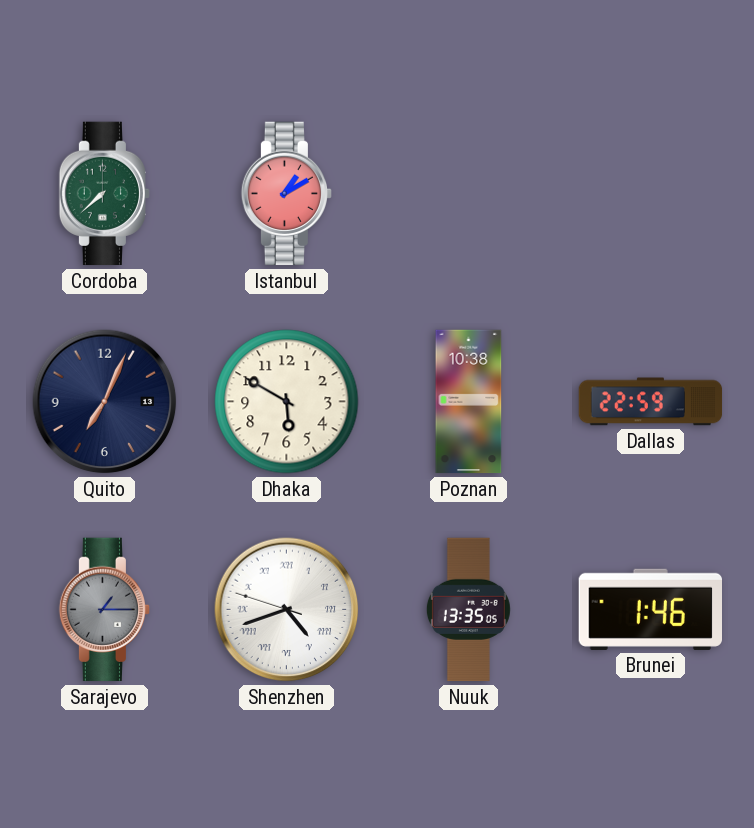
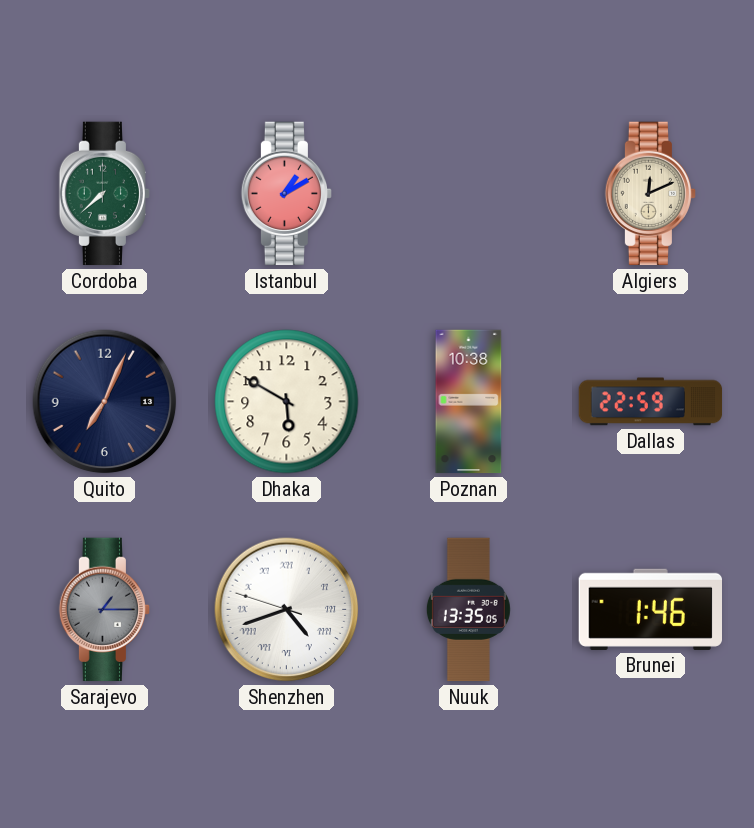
Algiers: none -> 12:11
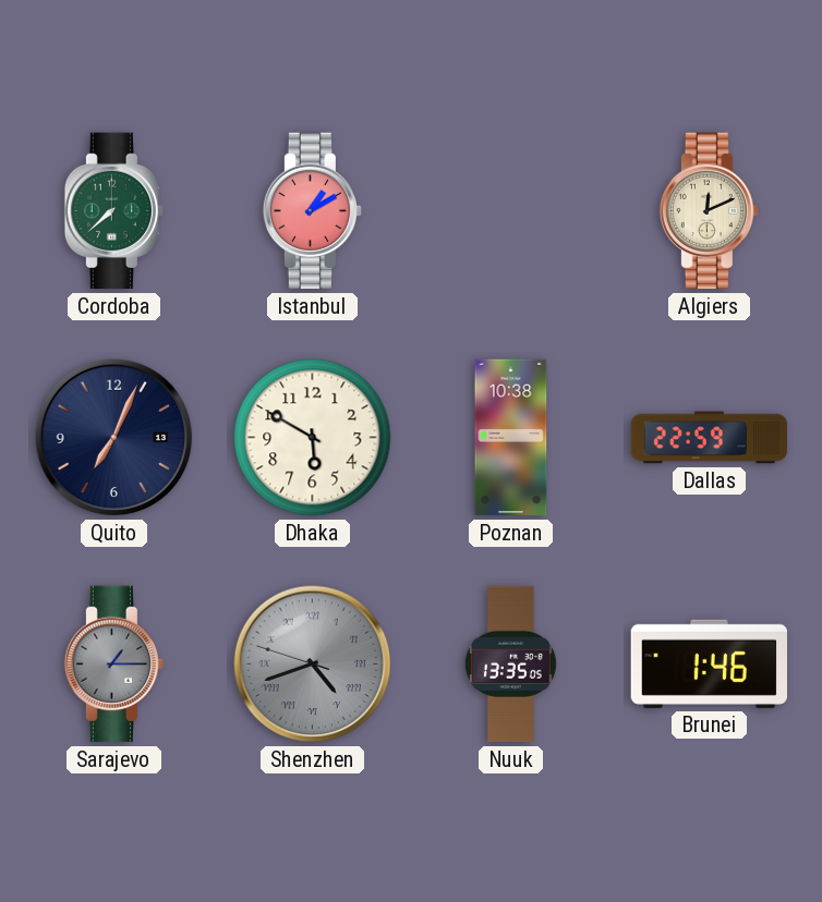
Shenzhen dial: white -> grey
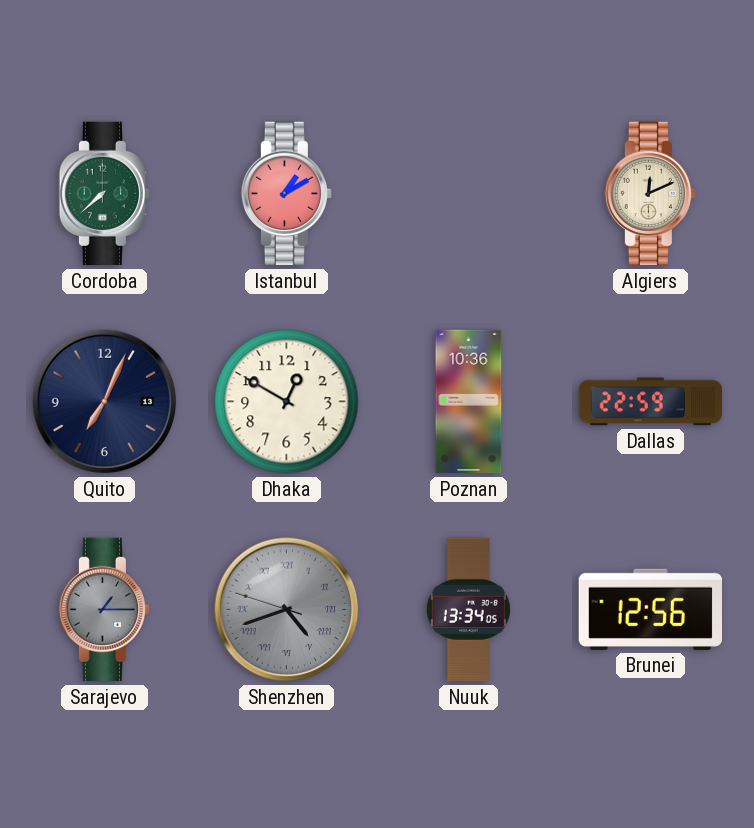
Dhaka: 5:50 -> 12:50
Poznan: 10:38 -> 10:36
Nuuk: 13:35 -> 13:34
Brunei: 1:46 -> 12:56
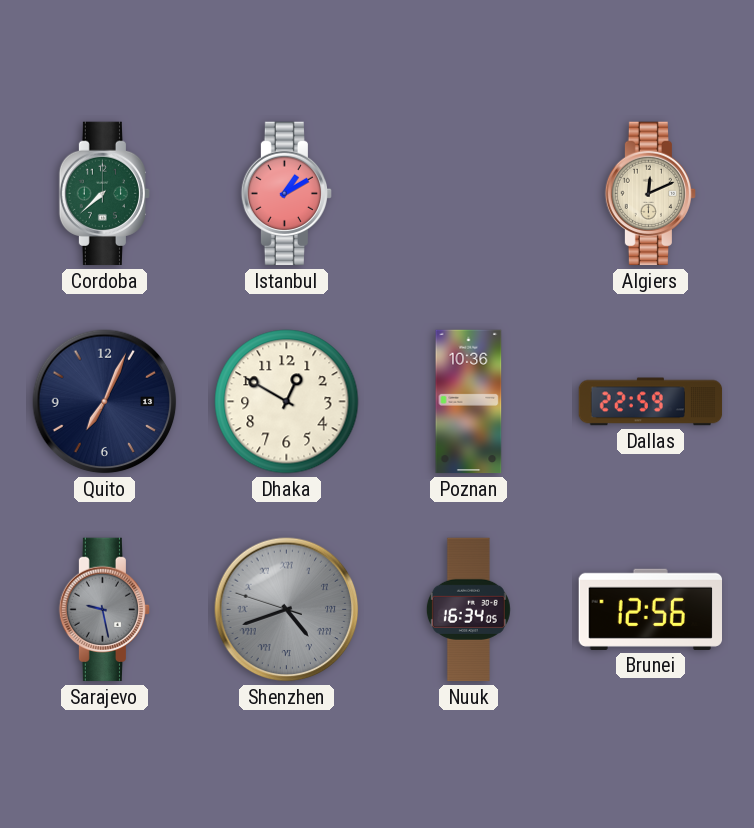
Sarajevo: 1:15 -> 9:28
Nuuk: 13:34 -> 16:34
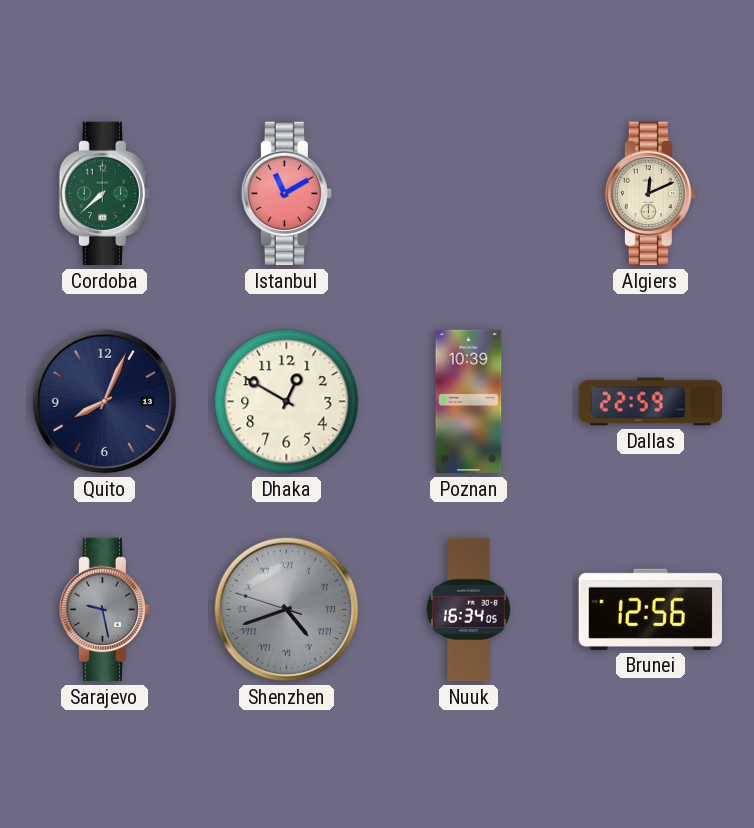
Istanbul: 1:10 -> 11:10
Quito: 7:04 -> 8:04
Poznan: 10:36 -> 10:39
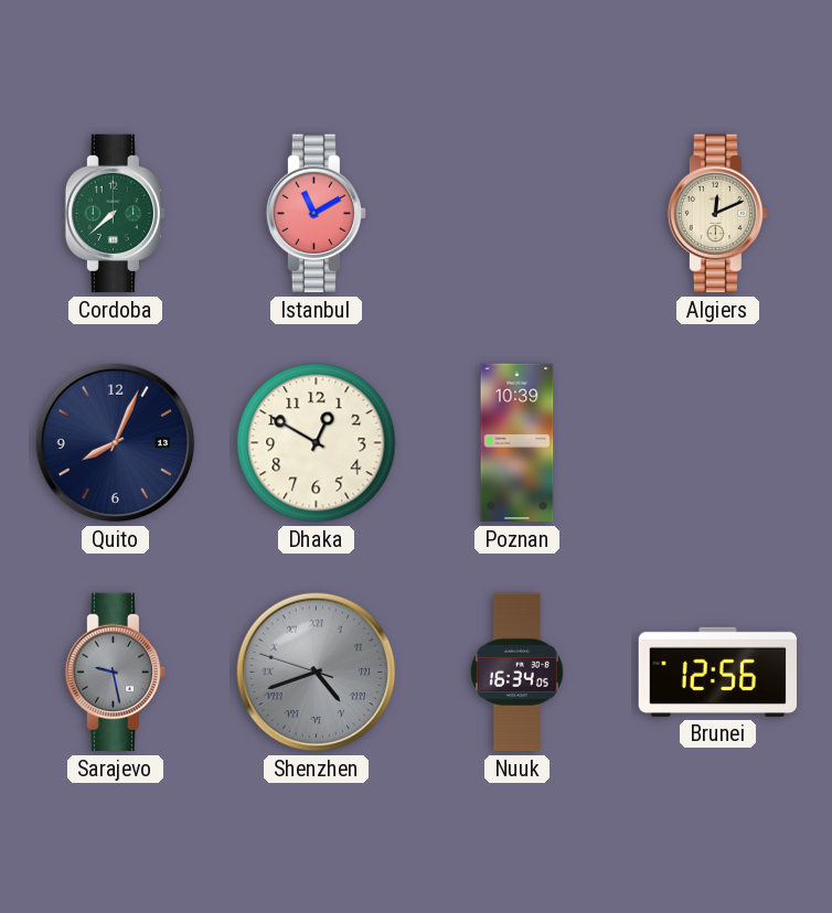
Dallas: 22:59 -> none
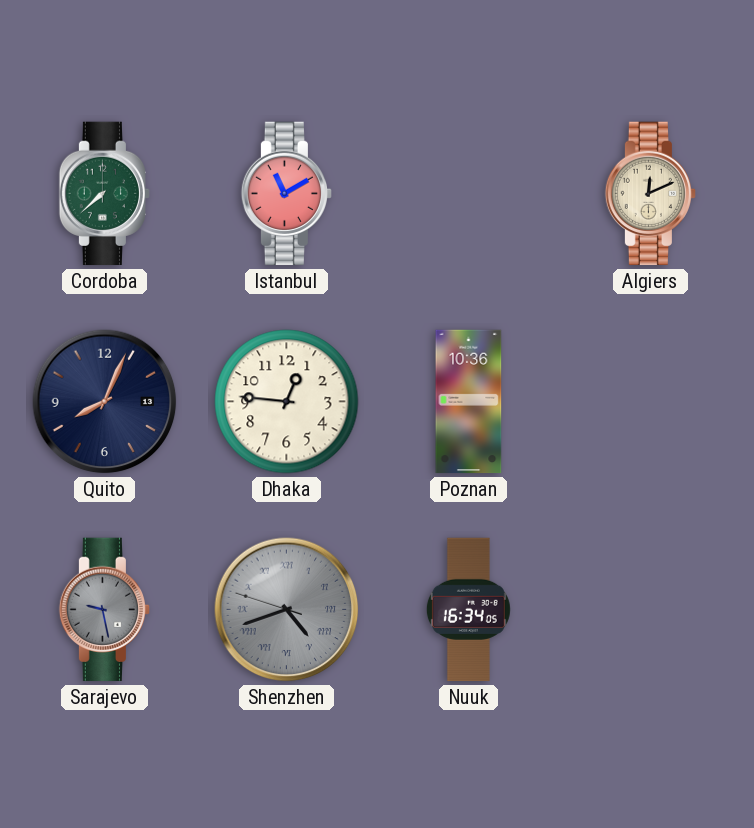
Dhaka: 12:50 -> 12:46
Poznan: 10:39 -> 10:36
Brunei: 12:56 -> none
